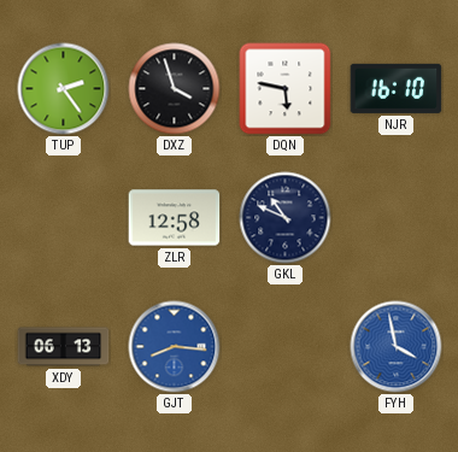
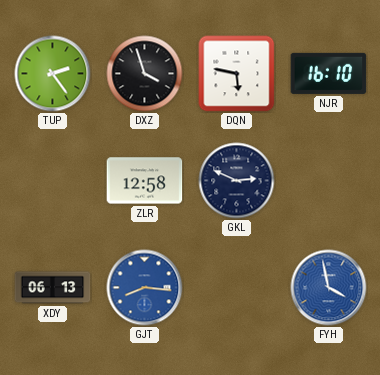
GKL: 10:49 -> 2:49
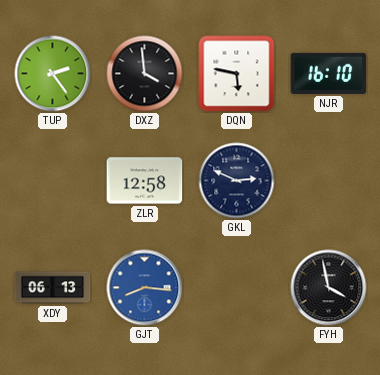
DXZ: 3:57 -> 3:59
FYH dial: blue -> black
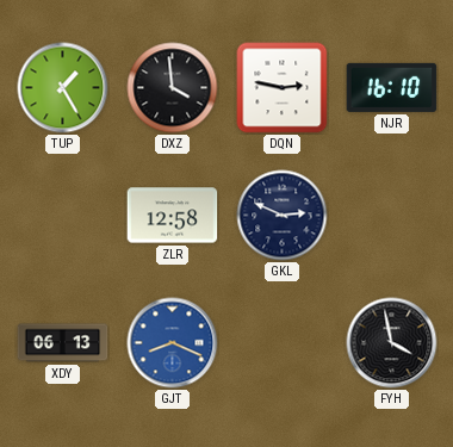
TUP: 2:24 -> 1:25
DQN: 5:47 -> 2:47
GJT: 8:16 -> 8:19
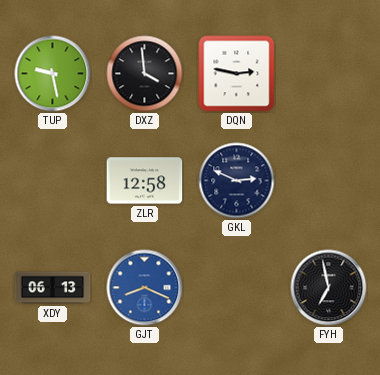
TUP: 1:25 -> 9:28
NJR: 16:10 -> none
FYH: 3:58 -> 6:58
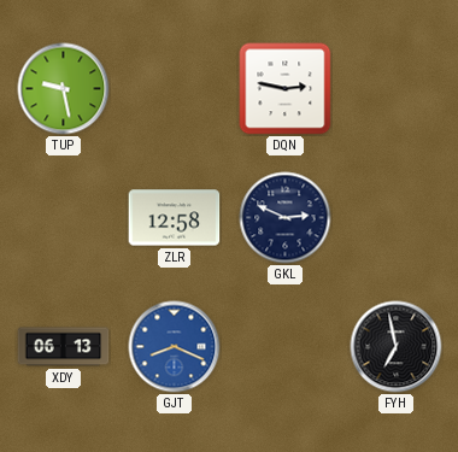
DXZ: 3:59 -> none
